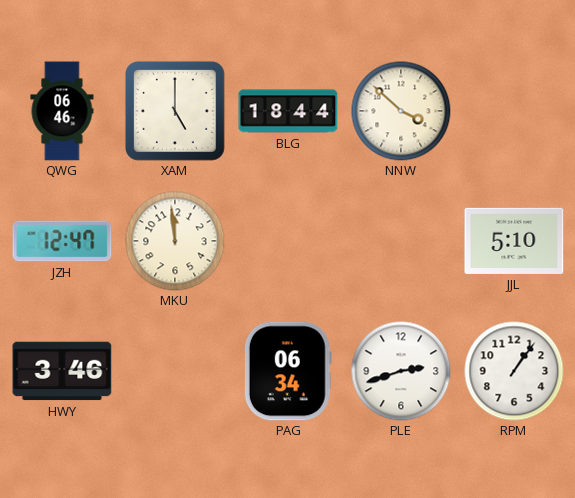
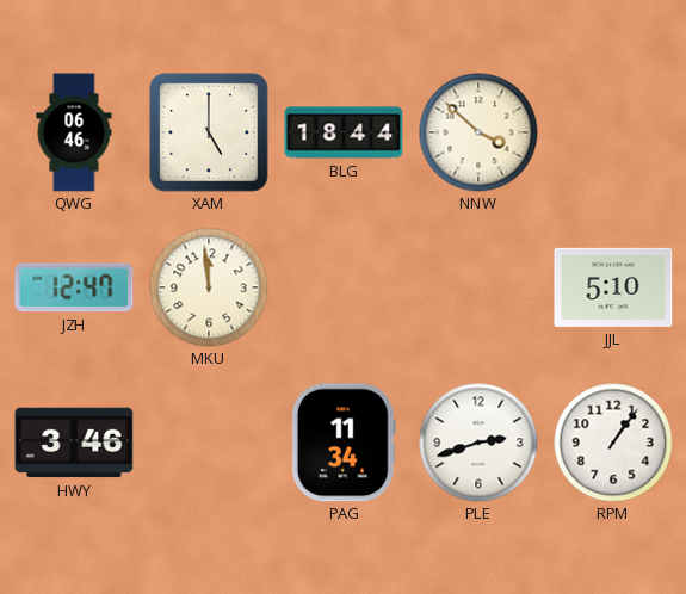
PAG: 06:34 -> 11:34
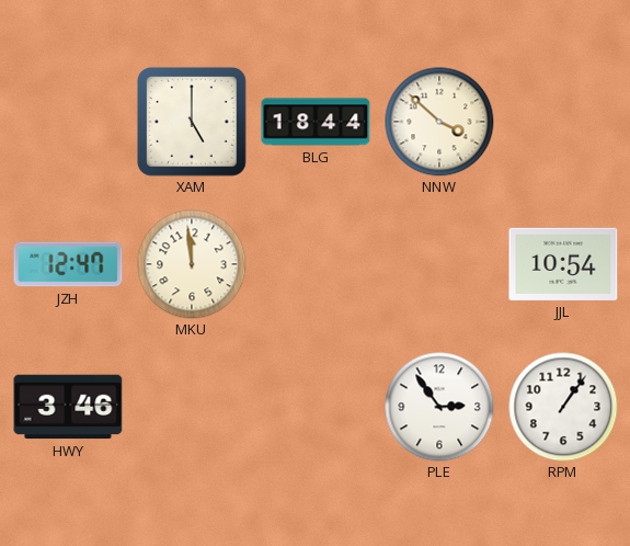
QWG: 06:46 -> none
JJL: 5:10 -> 10:54
PAG: 11:34 -> none
PLE: 2:42 -> 2:54
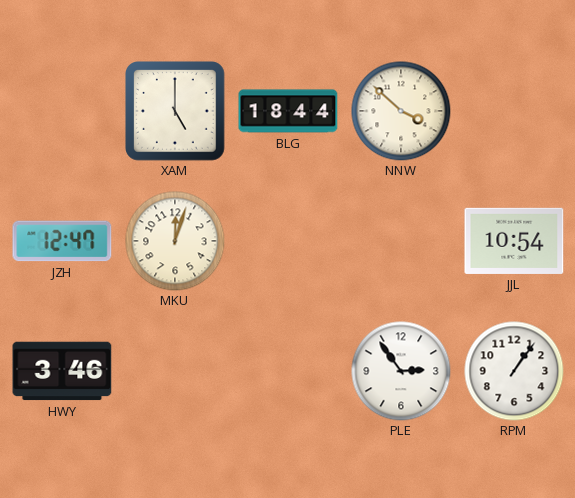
MKU: 11:59 -> 12:03
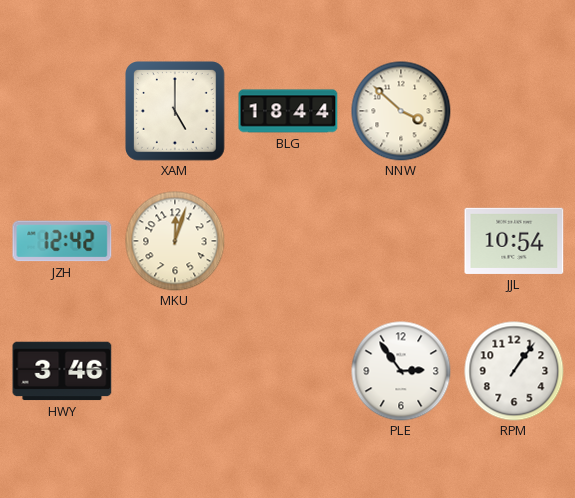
JZH: 12:47 -> 12:42
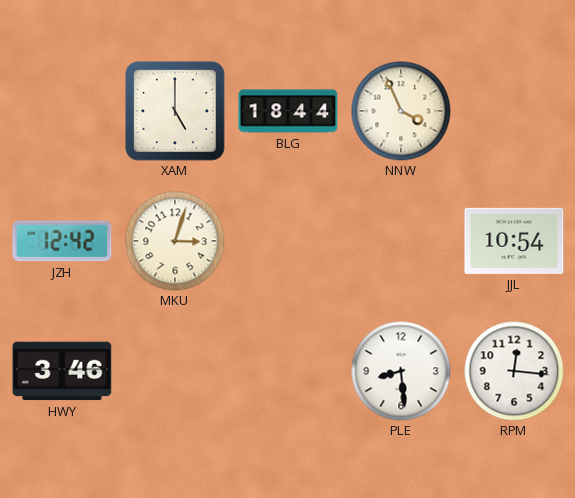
NNW: 3:52 -> 3:56
MKU: 12:03 -> 3:03
PLE: 2:54 -> 8:29
RPM: 1:06 -> 12:16
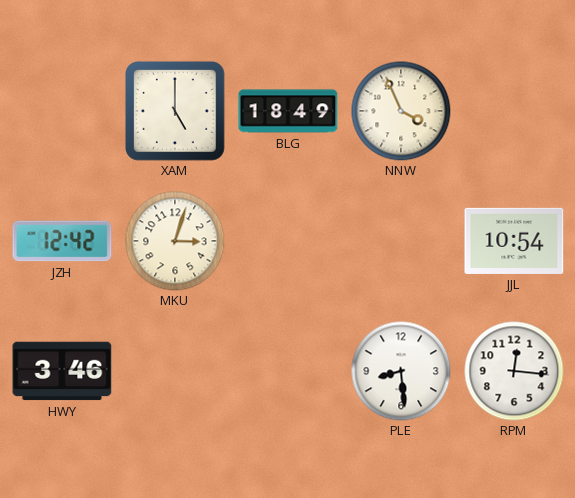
BLG: 18:44 -> 18:49
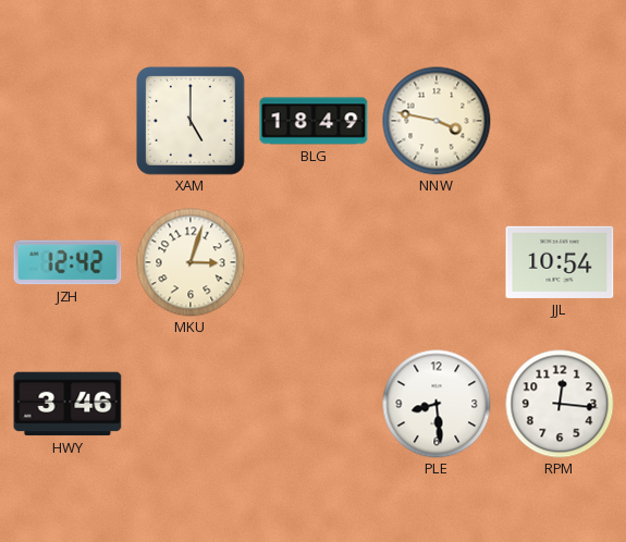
NNW: 3:56 -> 3:47
